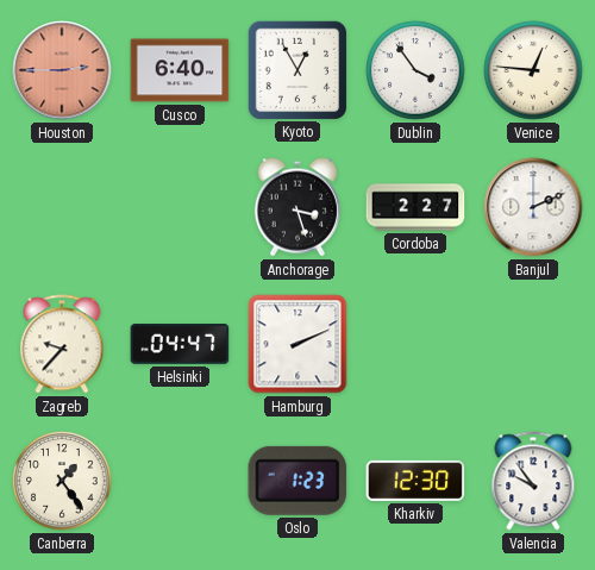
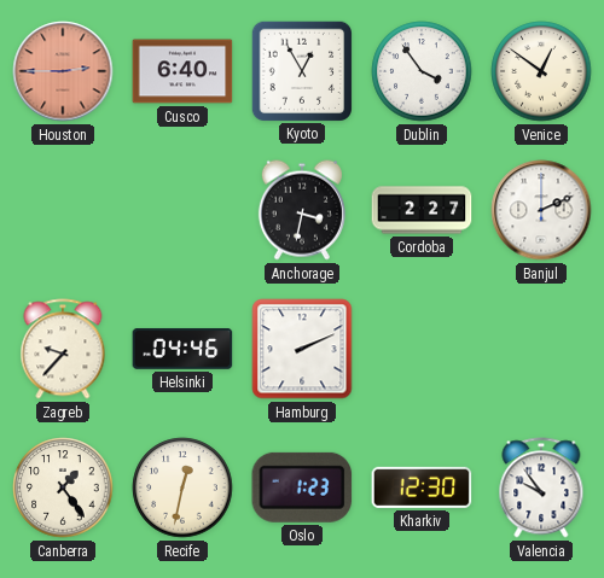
Venice: 12:46 -> 12:51
Anchorage: 3:27 -> 3:32
Helsinki: 04:47 -> 04:46
Recife: none -> 12:32
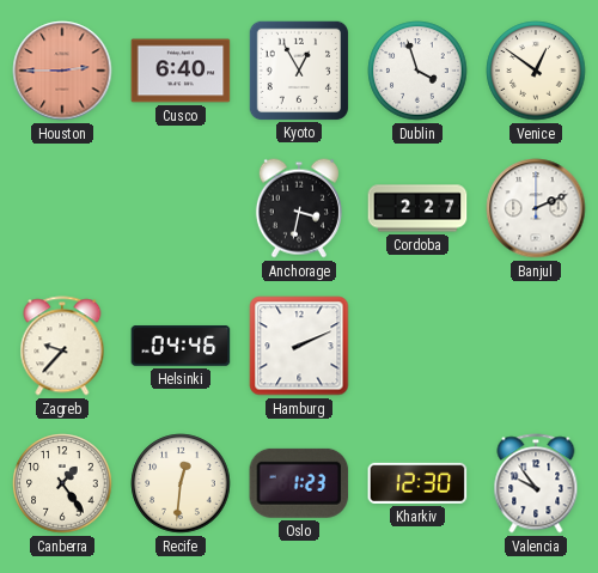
Dublin: 3:54 -> 3:57
Recife: 12:32 -> 12:31
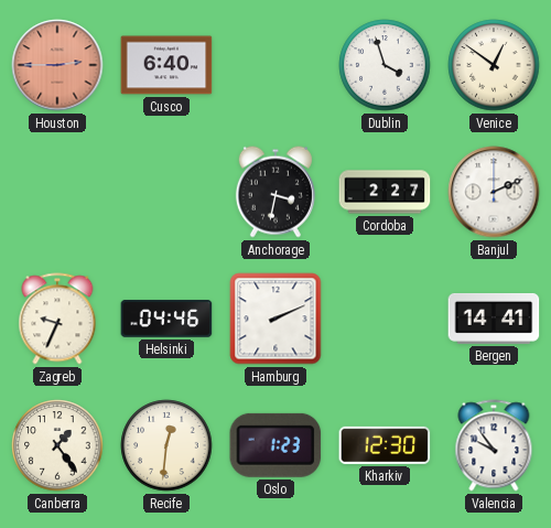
Kyoto: 12:55 -> none
Zagreb: 9:37 -> 9:34
Bergen: none -> 14:41
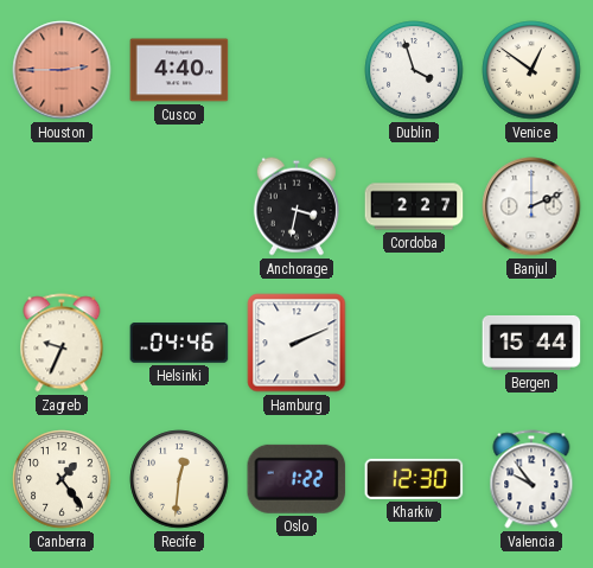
Cusco: 6:40 -> 4:40
Bergen: 14:41 -> 15:44
Oslo: 1:23 -> 1:22
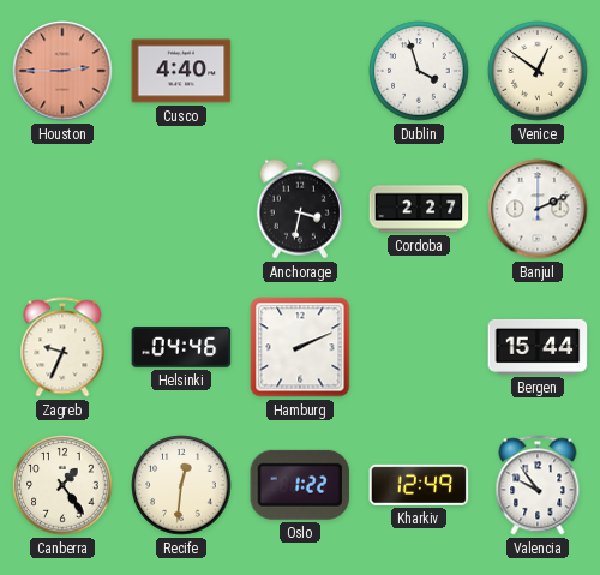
Kharkiv: 12:30 -> 12:49
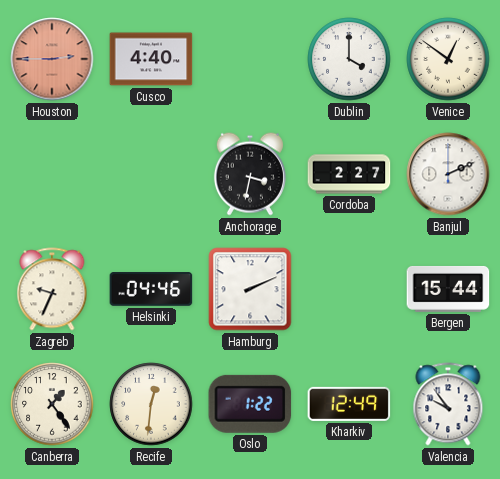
Dublin: 3:57 -> 4:00
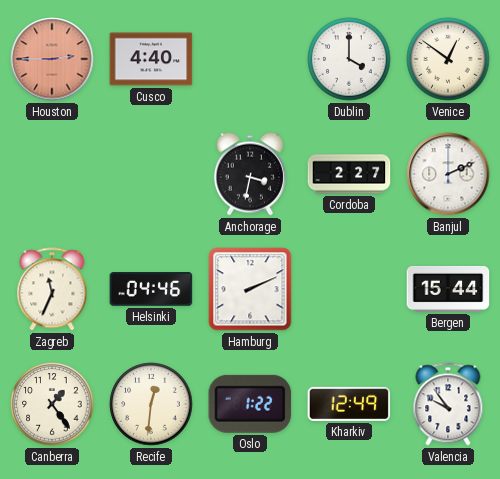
Zagreb: 9:34 -> 11:34
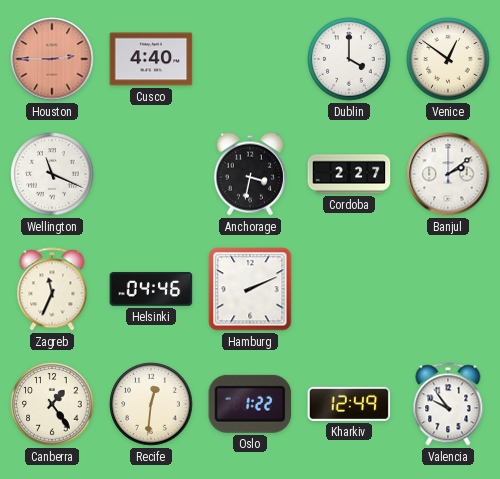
Wellington: none -> 11:19
Banjul: 2:11 -> 2:09
Bergen: 15:44 -> none
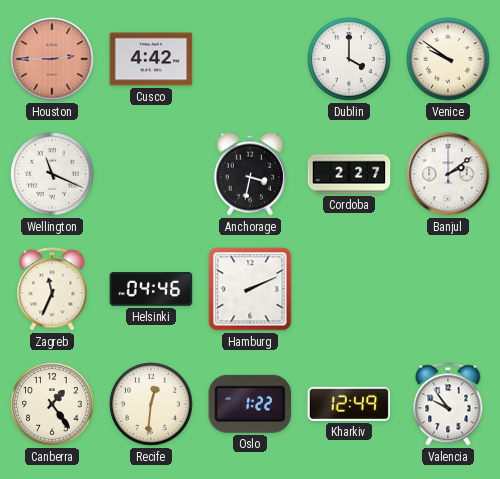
Cusco: 4:40 -> 4:42
Venice: 12:51 -> 9:51
